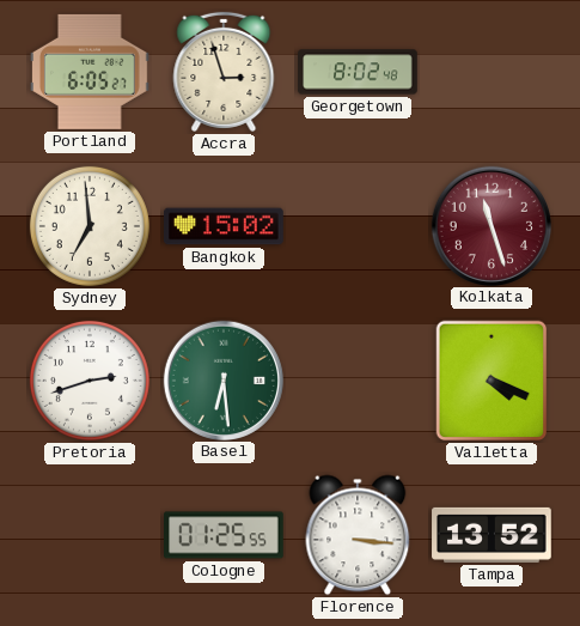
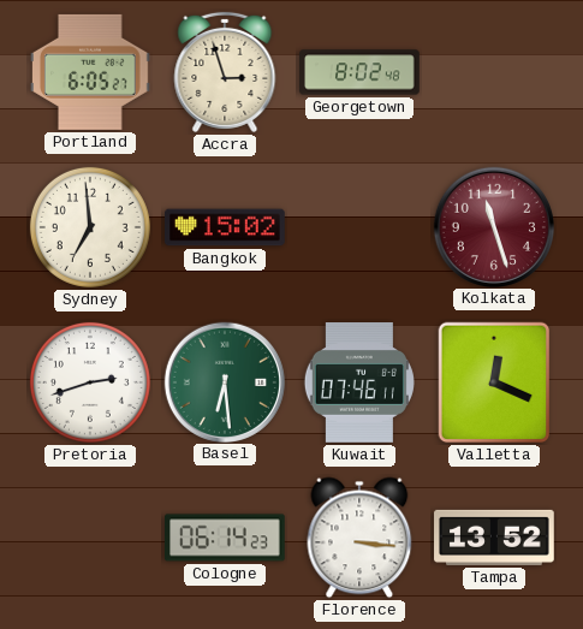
Kuwait: none -> 07:46
Valletta: 4:19 -> 12:19
Cologne: 01:25 -> 06:14
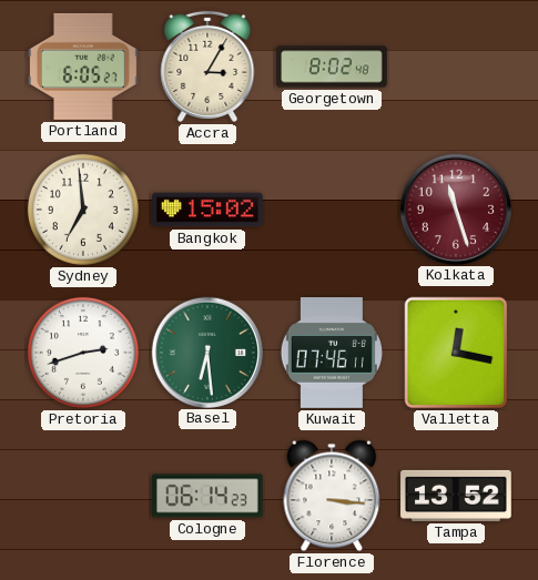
Accra: 2:57 -> 3:05
Valletta: 12:19 -> 12:17
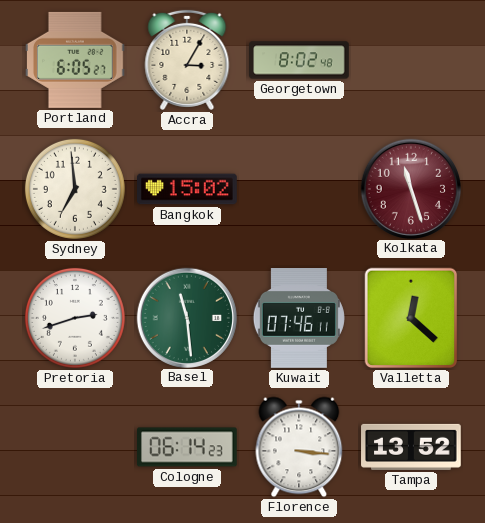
Basel: 6:29 -> 11:29
Valletta: 12:17 -> 12:22
